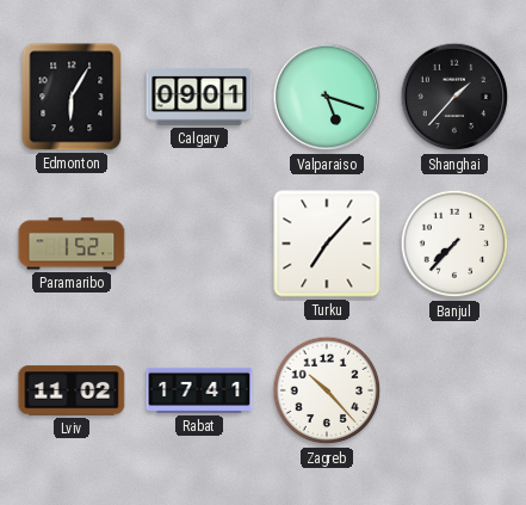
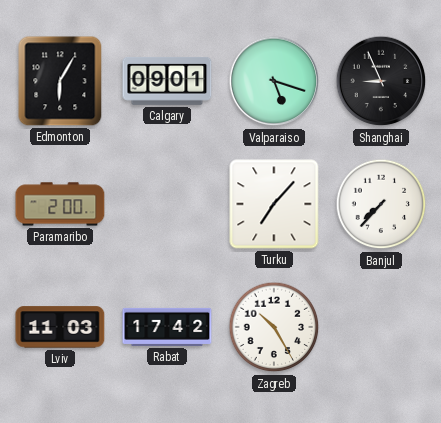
Shanghai: 1:37 -> 8:56
Paramaribo: 1:52 -> 2:00
Lviv: 11:02 -> 11:03
Rabat: 17:41 -> 17:42
Zagreb: 10:23 -> 10:25
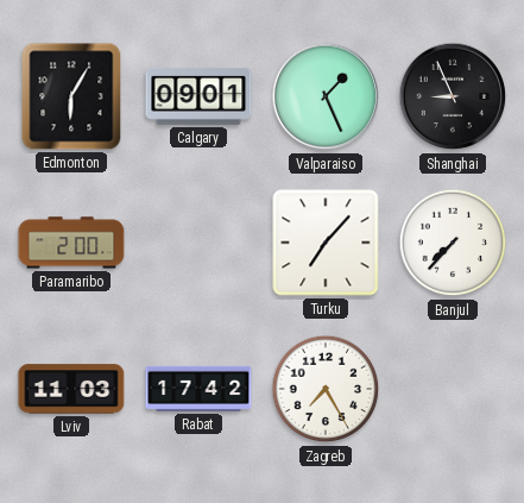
Valparaiso: 5:18 -> 1:26
Zagreb: 10:25 -> 7:25
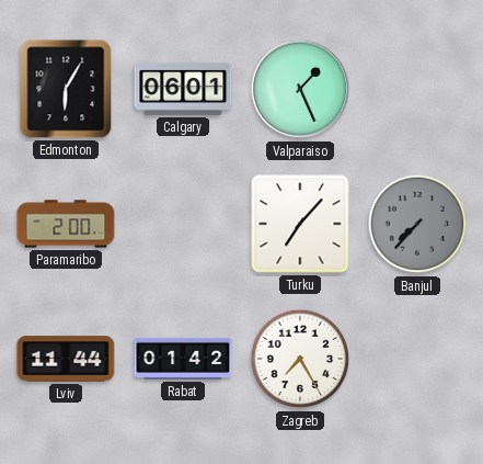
Calgary: 09:01 -> 06:01
Shanghai: 8:56 -> none
Banjul dial: white -> grey
Lviv: 11:03 -> 11:44
Rabat: 17:42 -> 01:42
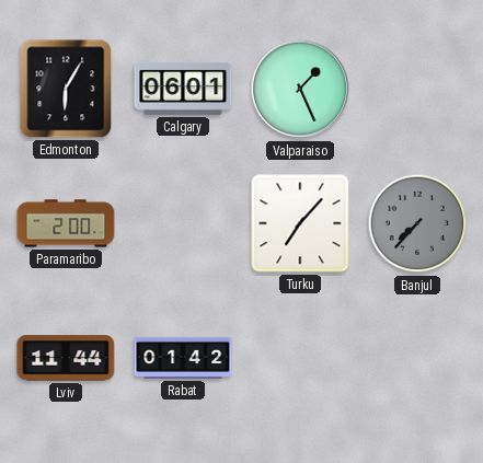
Zagreb: 7:25 -> none
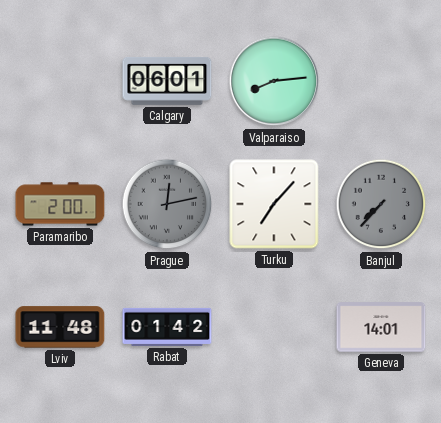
Edmonton: 6:05 -> none
Valparaiso: 1:26 -> 8:14
Prague: none -> 12:13
Lviv: 11:44 -> 11:48
Geneva: none -> 14:01
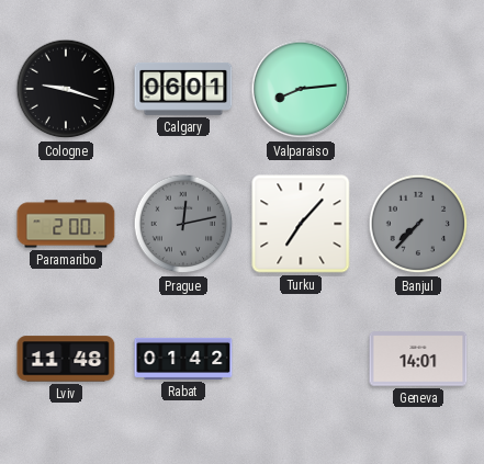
Cologne: none -> 9:18
